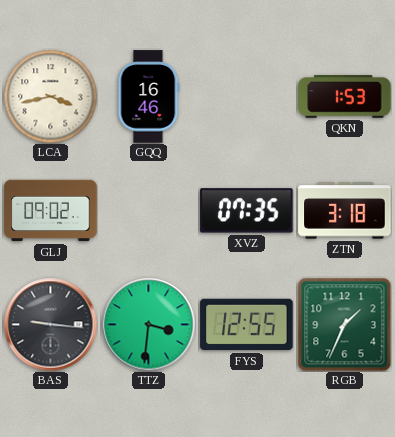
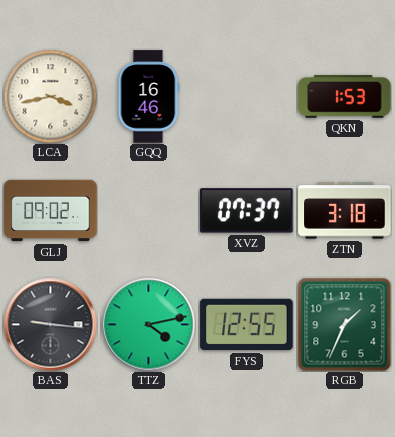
XVZ: 07:35 -> 07:37
TTZ: 3:31 -> 4:13
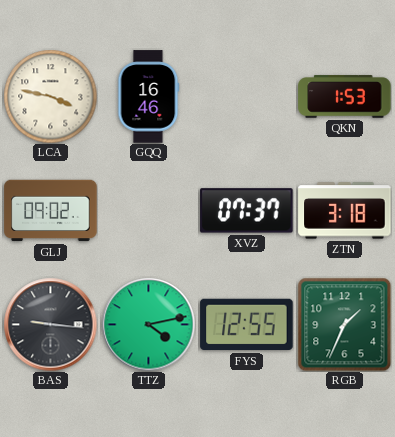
LCA: 3:43 -> 3:47
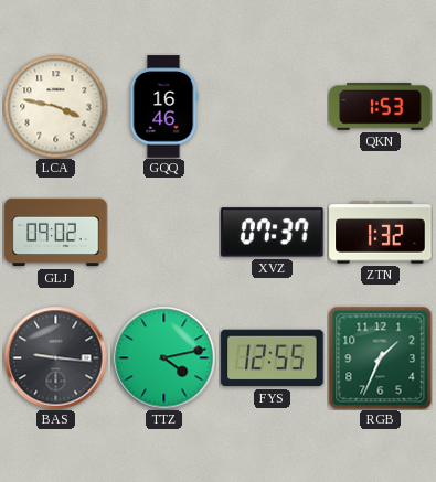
ZTN: 3:18 -> 1:32
